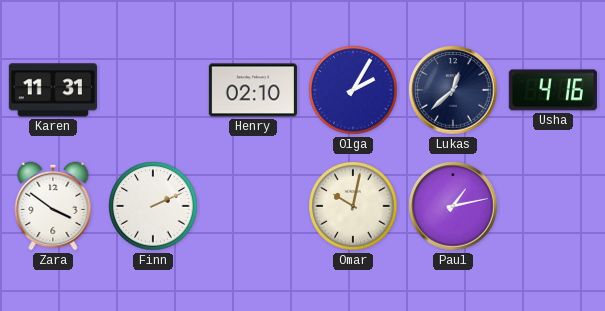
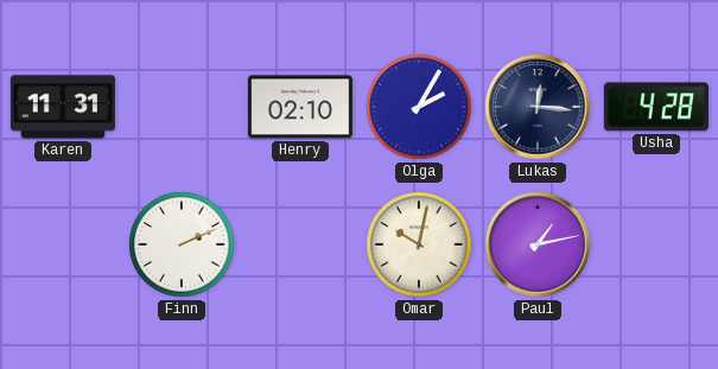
Lukas: 12:38 -> 12:16
Usha: 4:16 -> 4:28
Zara: 3:51 -> none
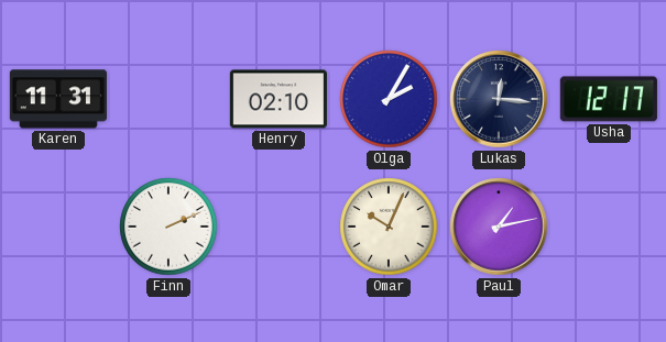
Usha: 4:28 -> 12:17
Omar: 10:02 -> 10:04
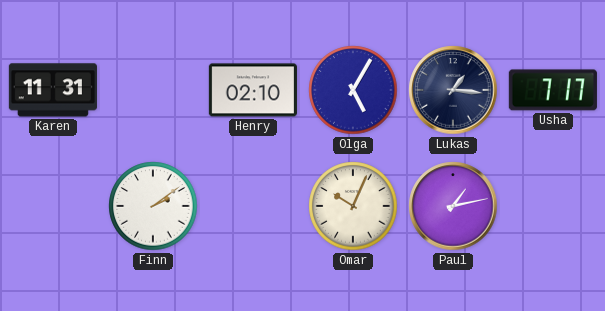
Olga: 2:05 -> 5:05
Lukas: 12:16 -> 1:16
Usha: 12:17 -> 7:17
Finn: 2:11 -> 2:09
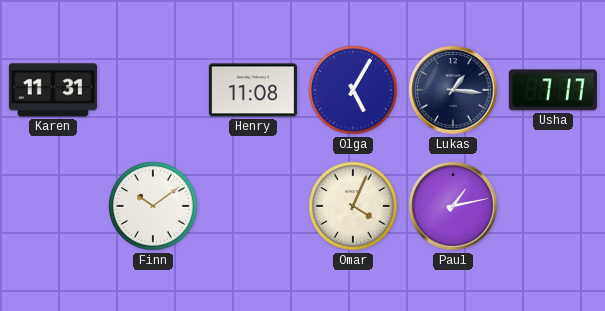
Henry: 02:10 -> 11:08
Finn: 2:09 -> 10:09
Omar: 10:04 -> 4:04
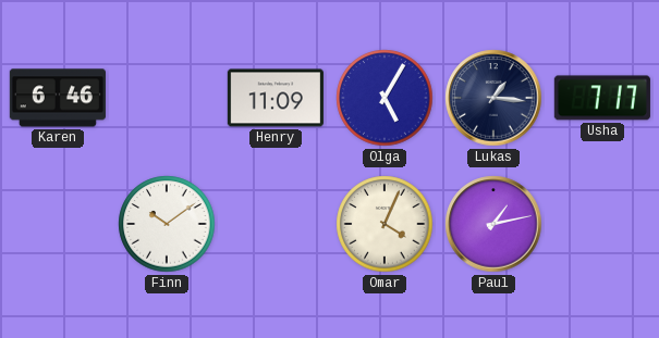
Karen: 11:31 -> 6:46
Henry: 11:08 -> 11:09
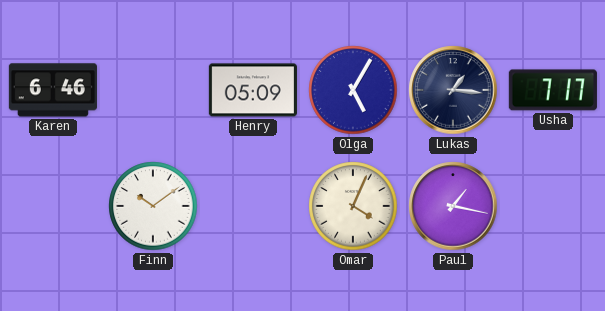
Henry: 11:09 -> 05:09
Paul: 1:13 -> 1:17
